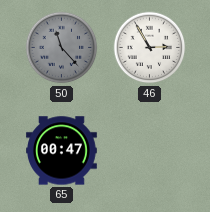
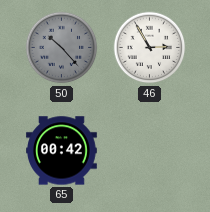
50: 11:23 -> 10:23
65: 00:47 -> 00:42
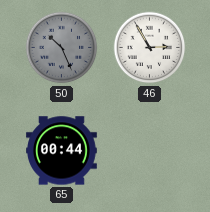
50: 10:23 -> 10:26
65: 00:42 -> 00:44
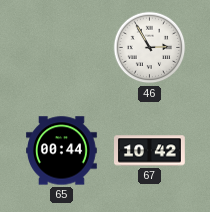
50: 10:26 -> none
67: none -> 10:42
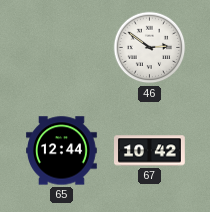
46: 2:55 -> 2:51
65: 00:44 -> 12:44
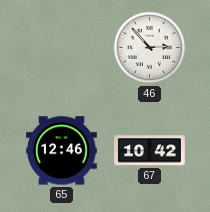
46: 2:51 -> 2:53
65: 12:44 -> 12:46
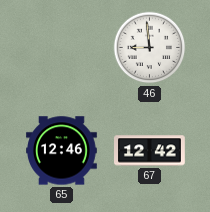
46: 2:53 -> 8:59
67: 10:42 -> 12:42
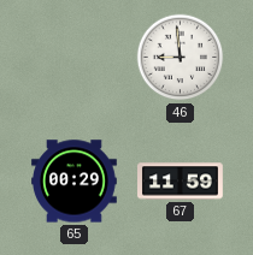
65: 12:46 -> 00:29
67: 12:42 -> 11:59
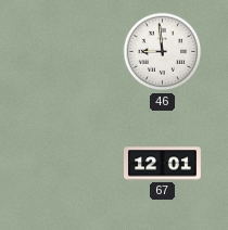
65: 00:29 -> none
67: 11:59 -> 12:01
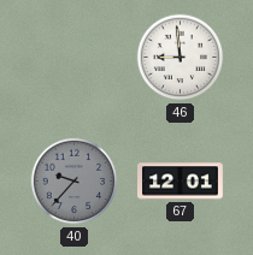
40: none -> 9:37
